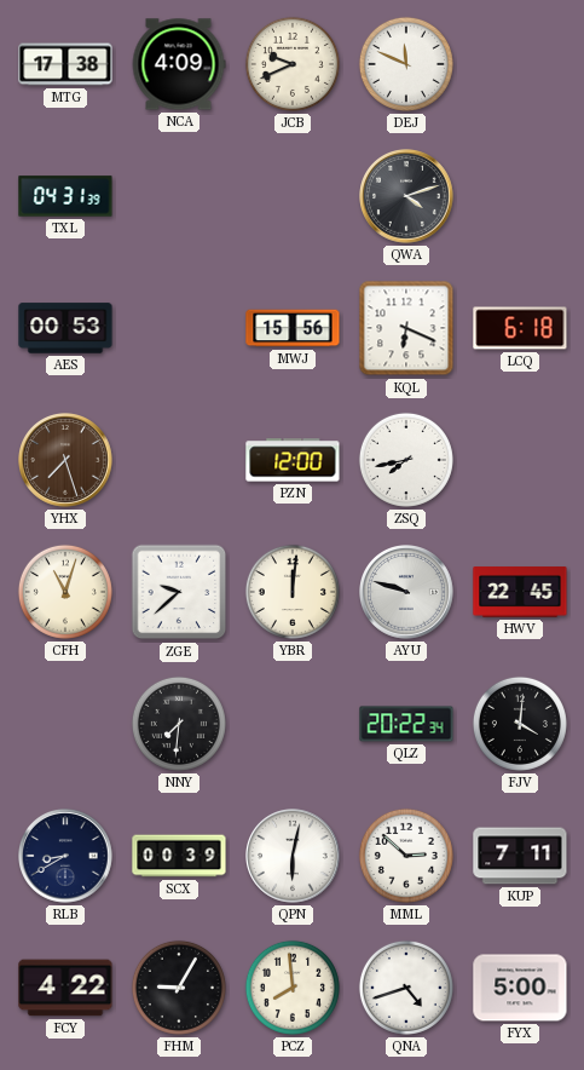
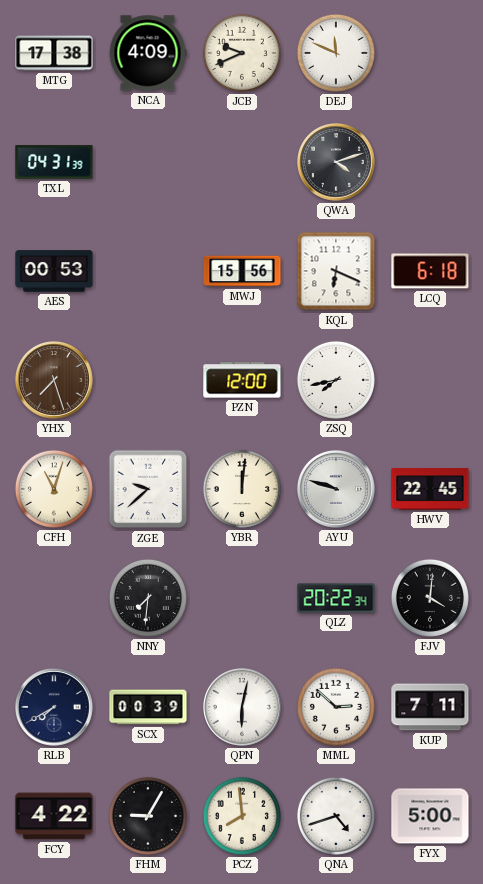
RLB: 8:40 -> 7:40
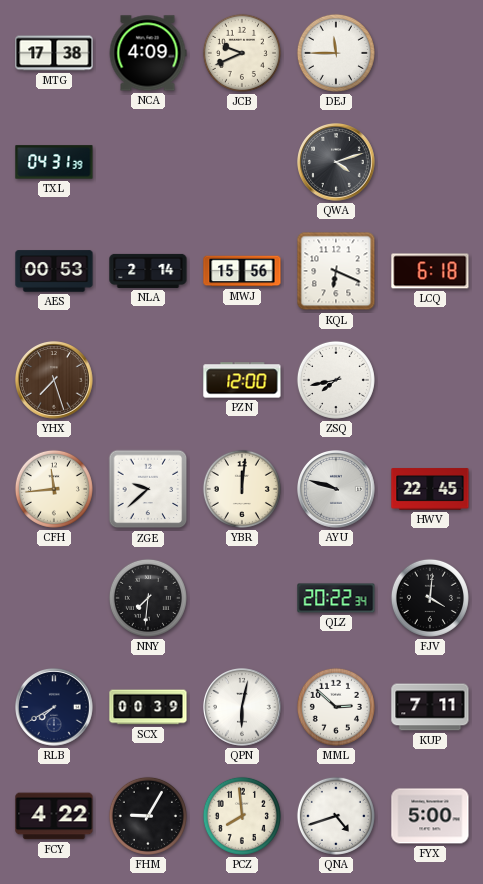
DEJ: 11:49 -> 11:45
NLA: none -> 2:14
CFH: 11:03 -> 11:44
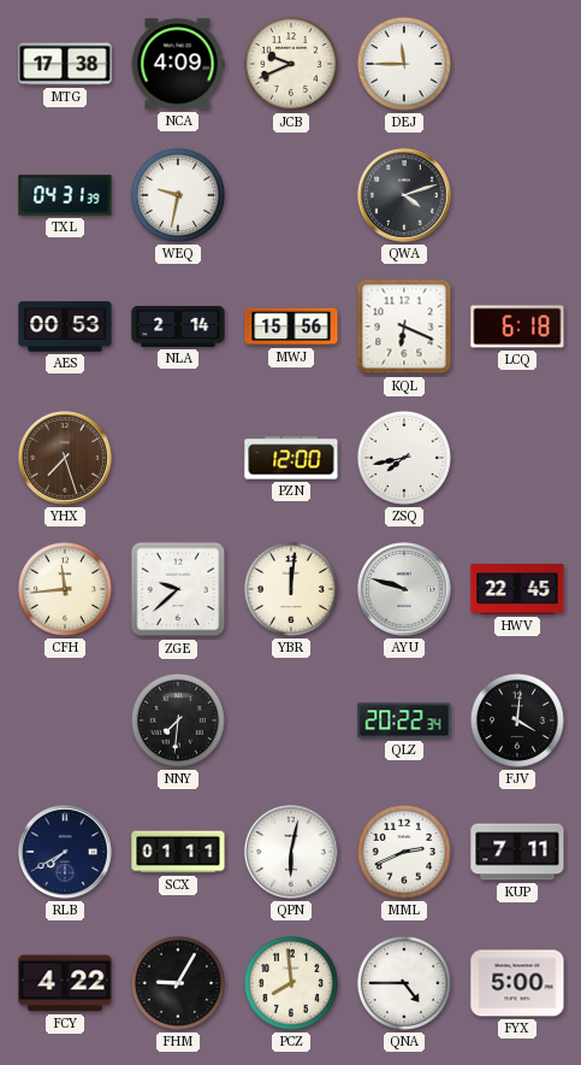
WEQ: none -> 9:32
SCX: 00:39 -> 01:11
MML: 2:52 -> 2:41
QNA: 4:42 -> 4:45
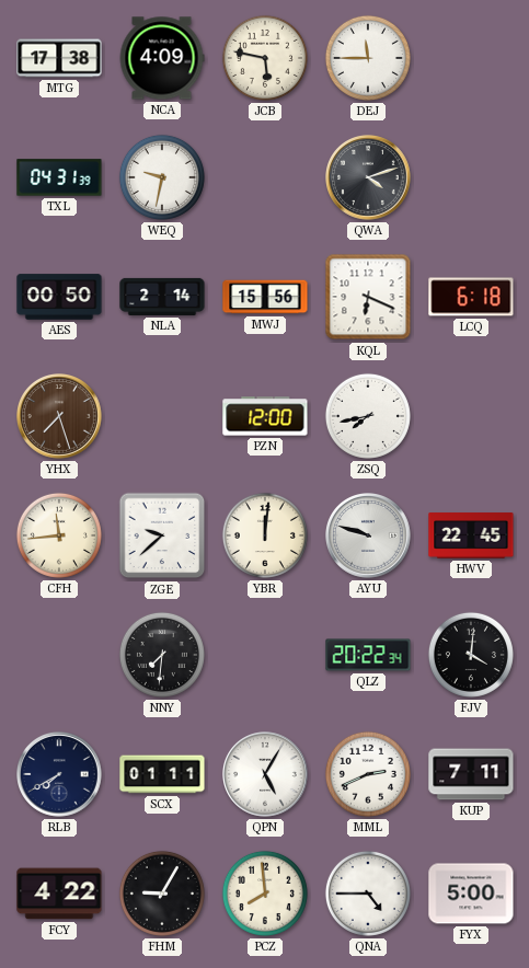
JCB: 9:41 -> 5:47
AES: 00:53 -> 00:50
QPN: 6:02 -> 5:05
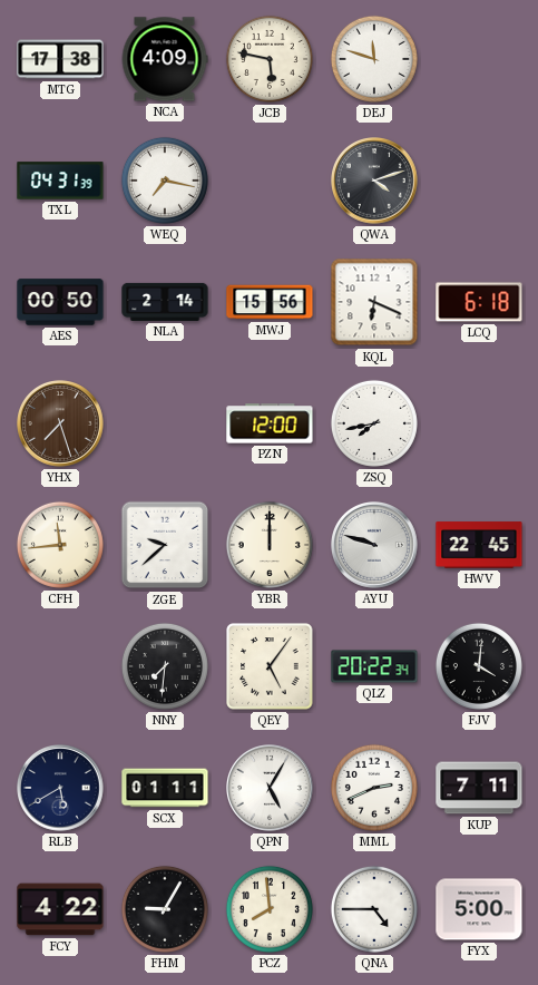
DEJ: 11:45 -> 11:48
WEQ: 9:32 -> 7:17
YBR: 12:01 -> 12:00
QEY: none -> 5:06
RLB: 7:40 -> 5:40
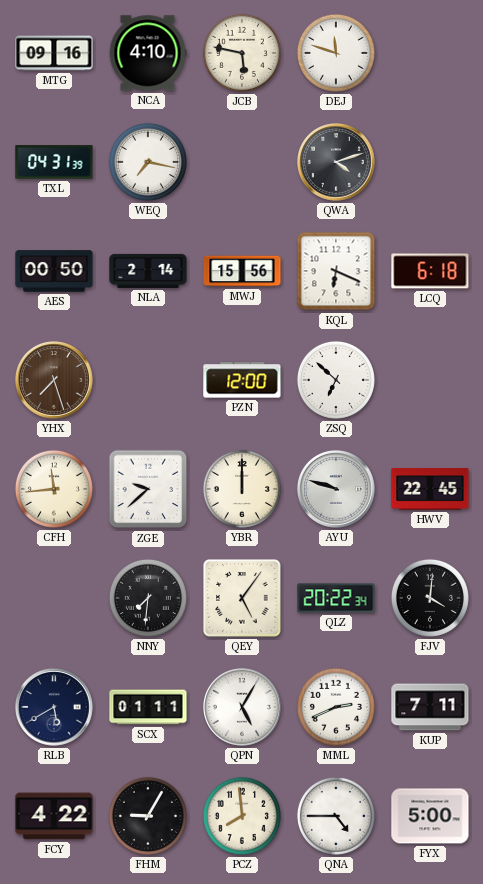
MTG: 17:38 -> 09:16
NCA: 4:09 -> 4:10
ZSQ: 7:43 -> 6:52
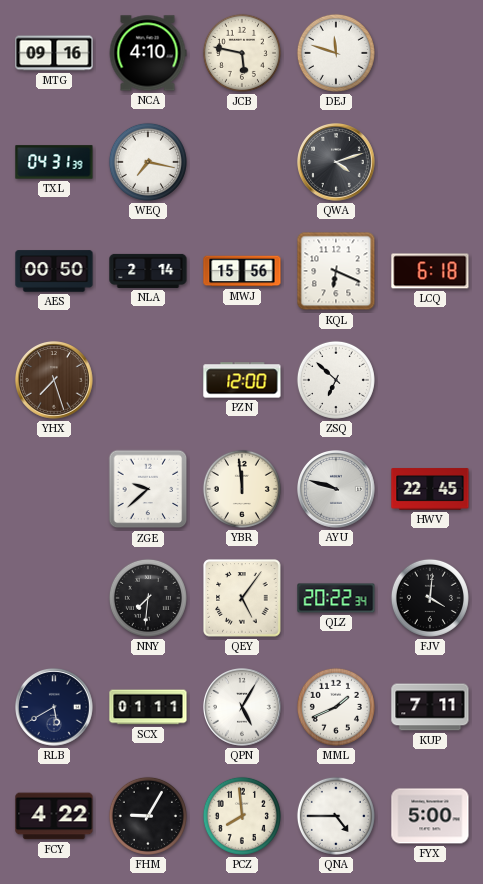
CFH: 11:44 -> none
YBR: 12:00 -> 11:59
MML: 2:41 -> 1:41
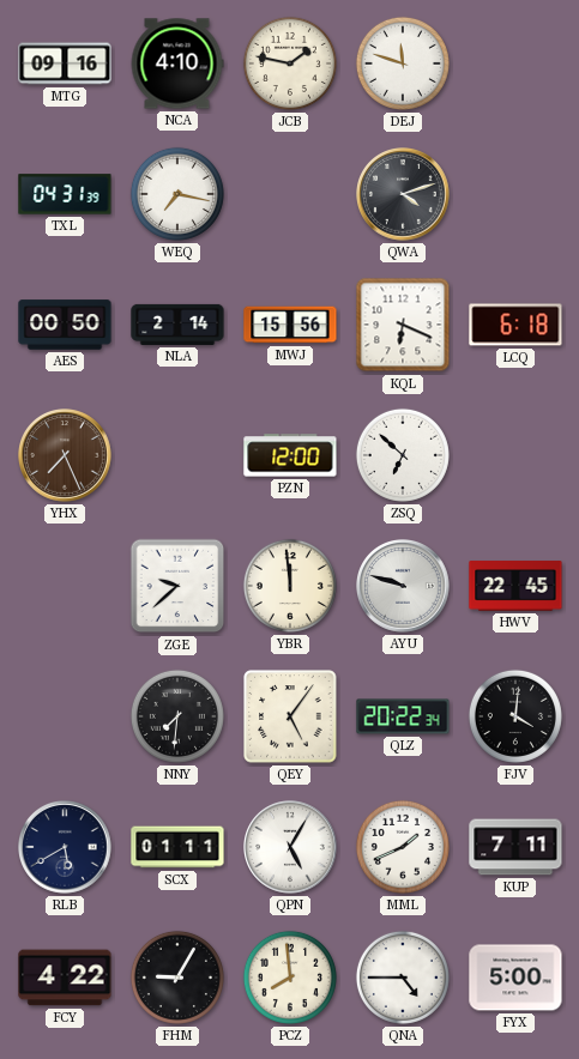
JCB: 5:47 -> 1:47
YHX: 7:27 -> 7:26
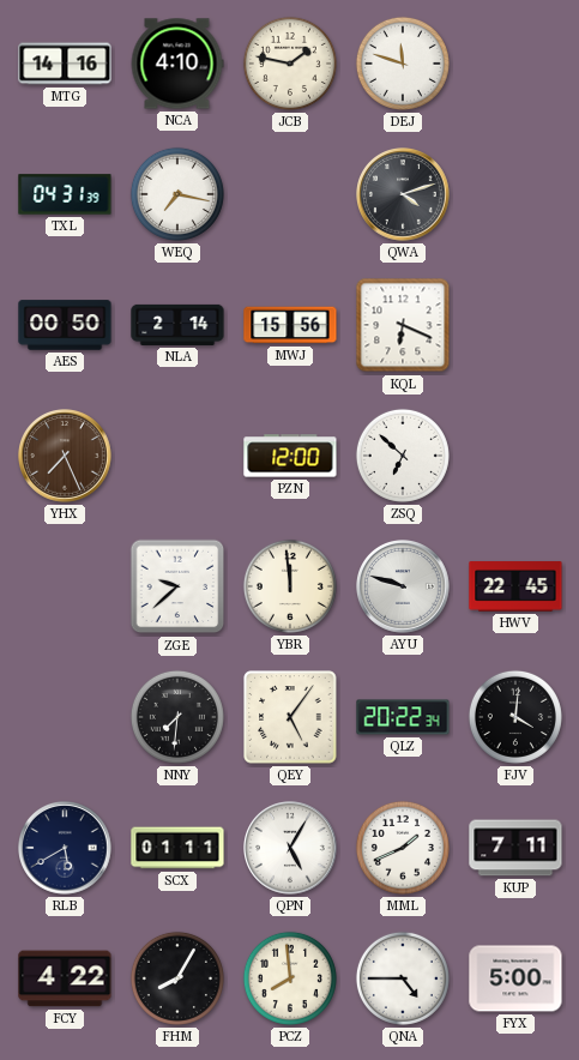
MTG: 09:16 -> 14:16
LCQ: 6:18 -> none
FHM: 9:05 -> 8:05
